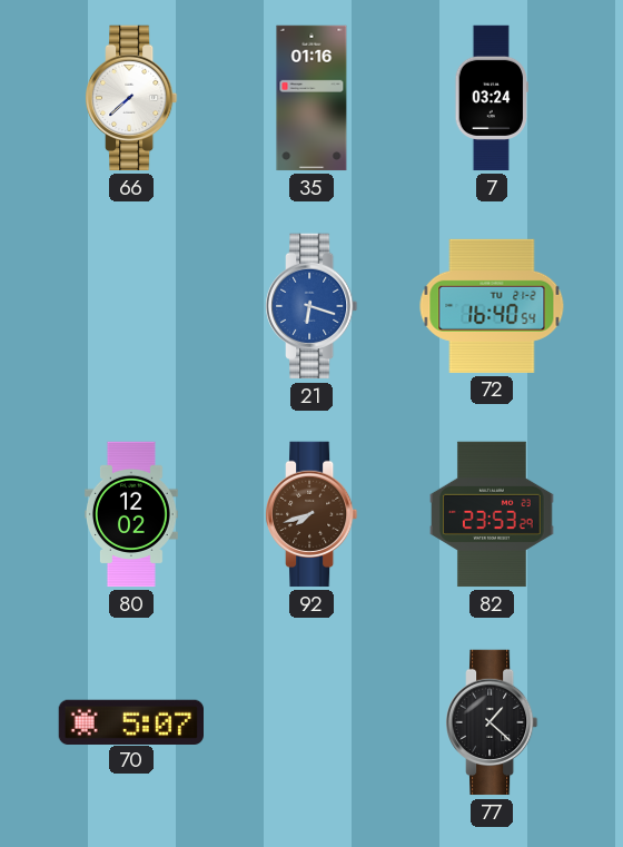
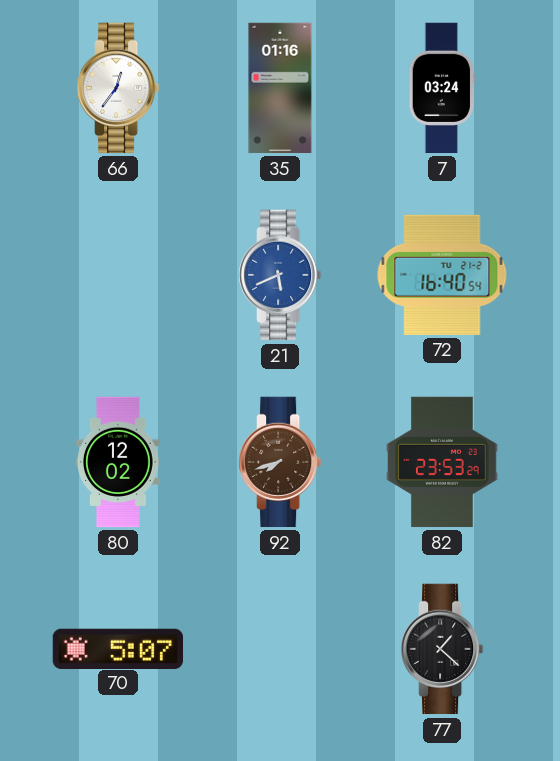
66: 7:38 -> 12:36
21: 6:18 -> 5:41
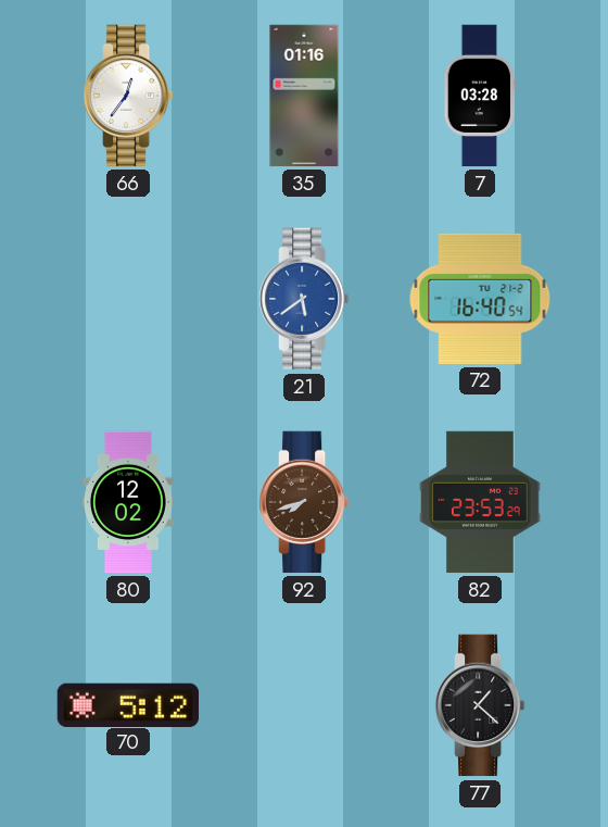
7: 03:24 -> 03:28
21: 5:41 -> 5:39
70: 5:07 -> 5:12
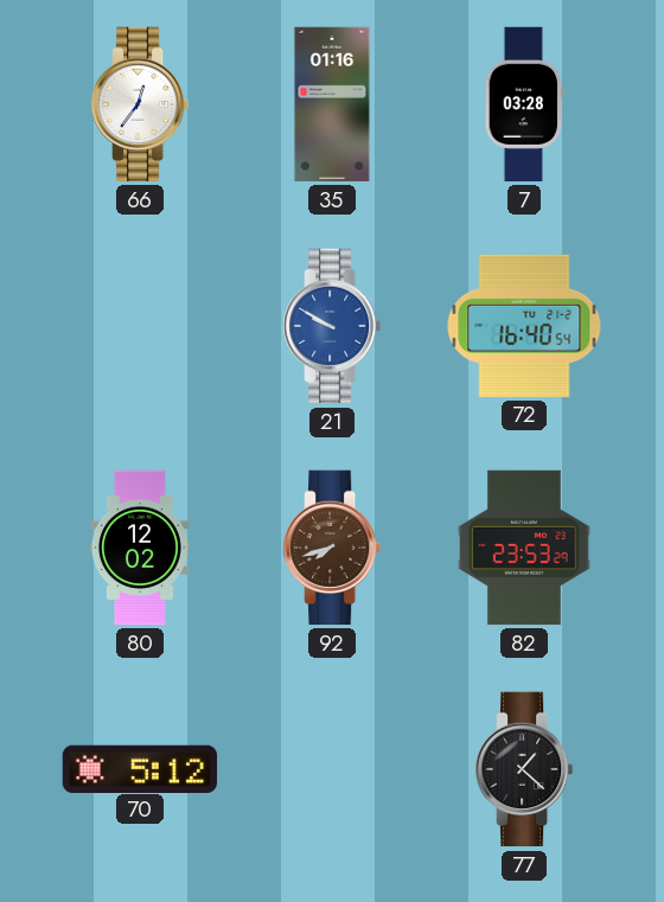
21: 5:39 -> 9:50
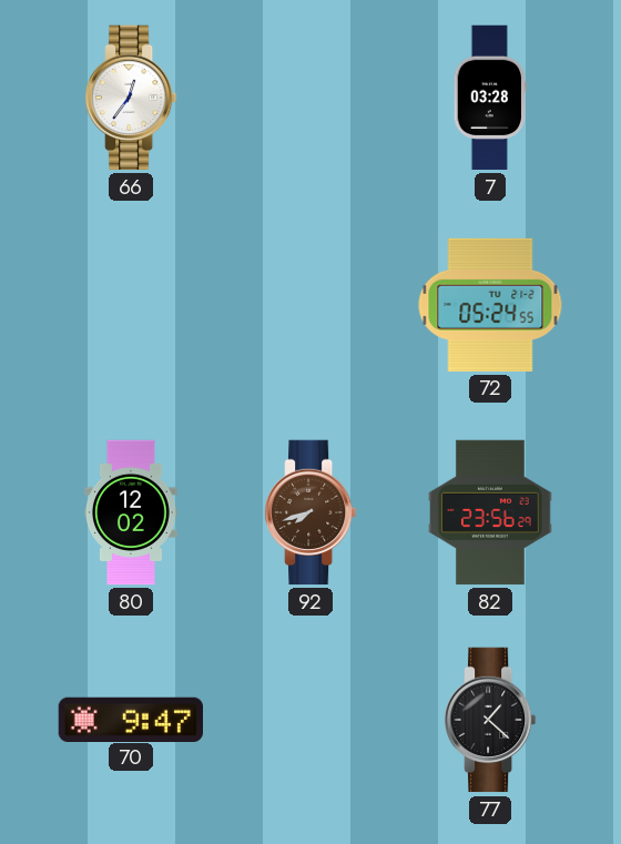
35: 01:16 -> none
21: 9:50 -> none
72: 16:40 -> 05:24
82: 23:53 -> 23:56
70: 5:12 -> 9:47
